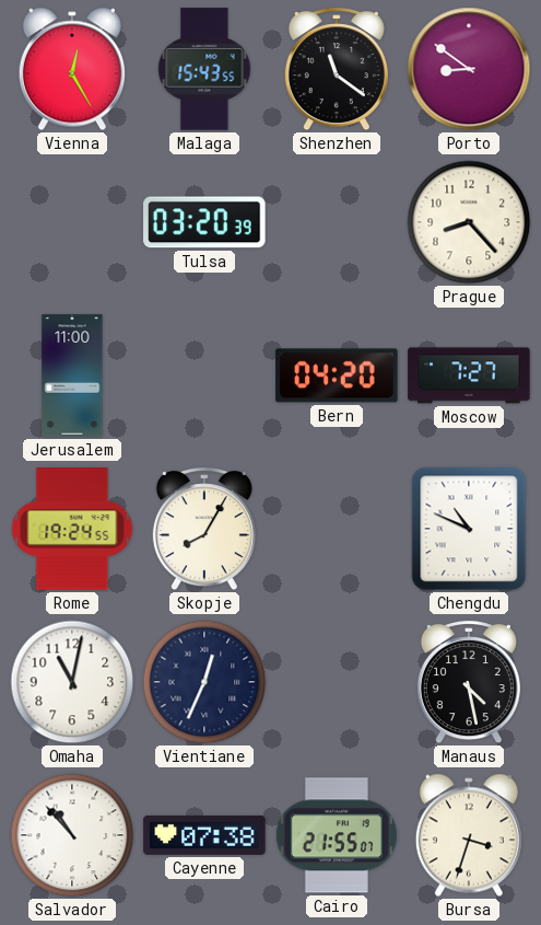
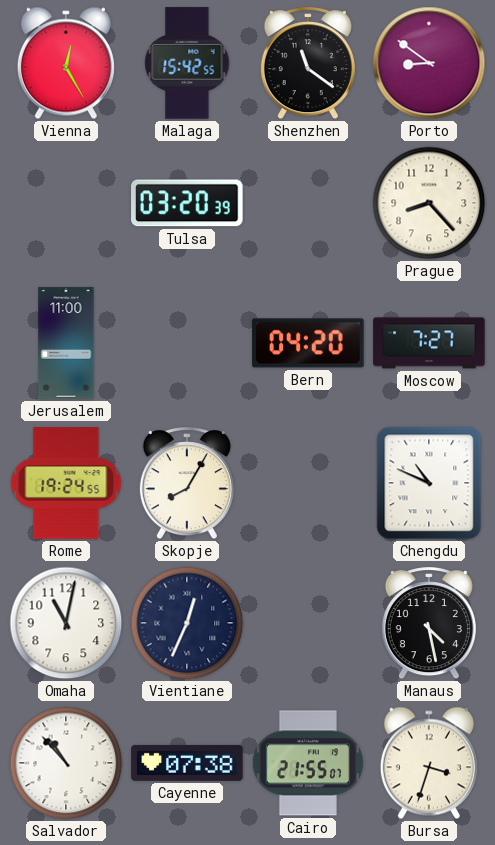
Malaga: 15:43 -> 15:42
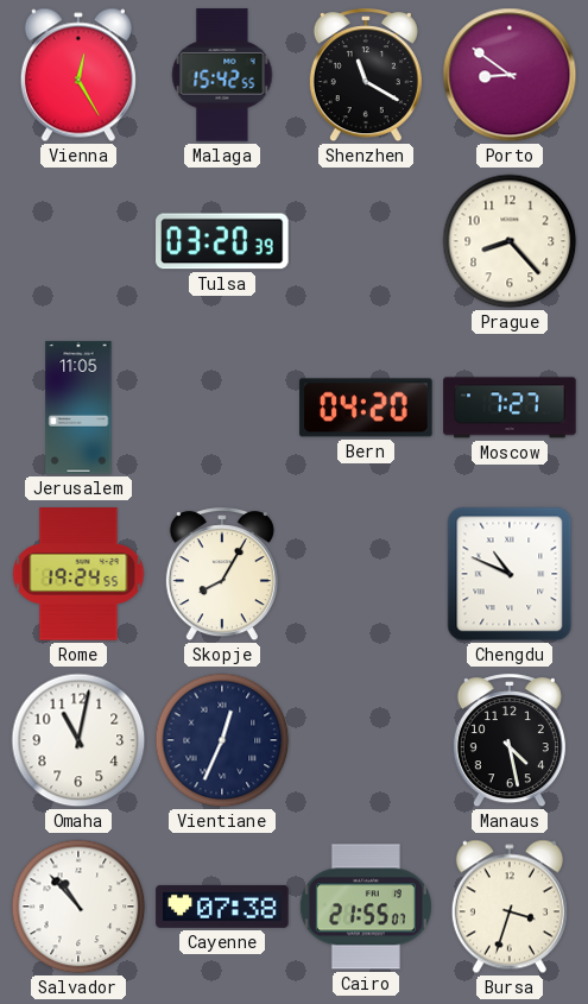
Shenzhen: 11:21 -> 11:20
Jerusalem: 11:00 -> 11:05
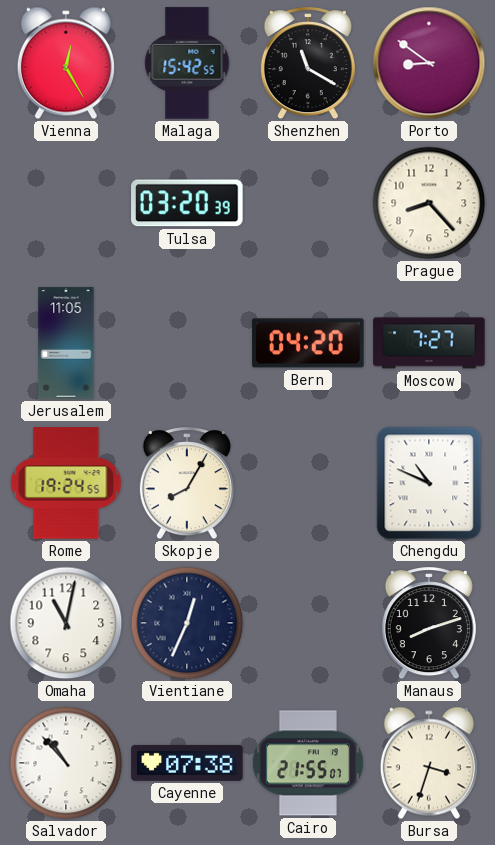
Manaus: 4:28 -> 8:12
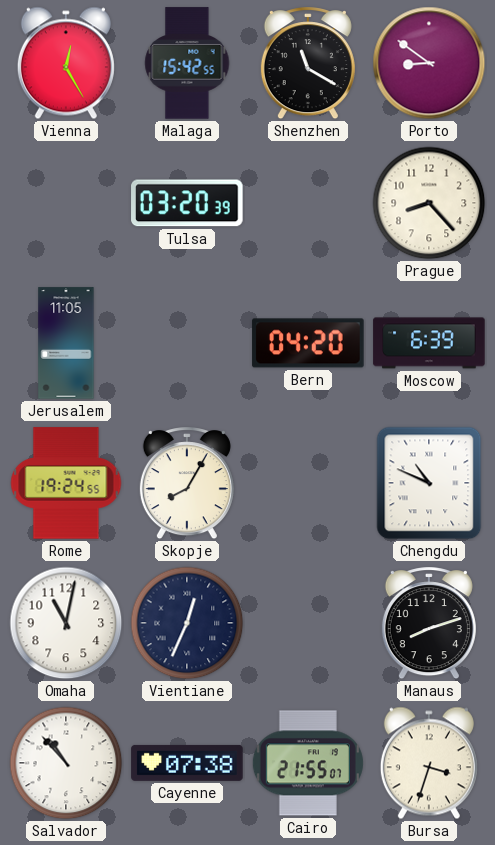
Moscow: 7:27 -> 6:39
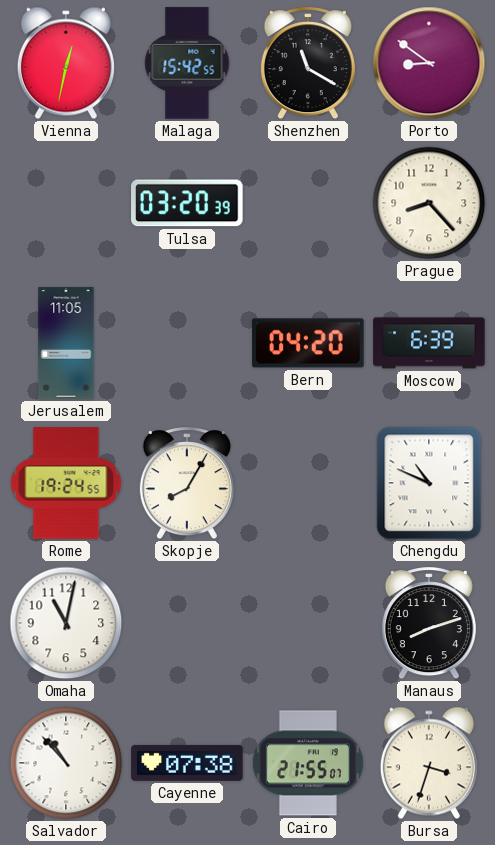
Vienna: 12:25 -> 12:32
Vientiane: 12:34 -> none
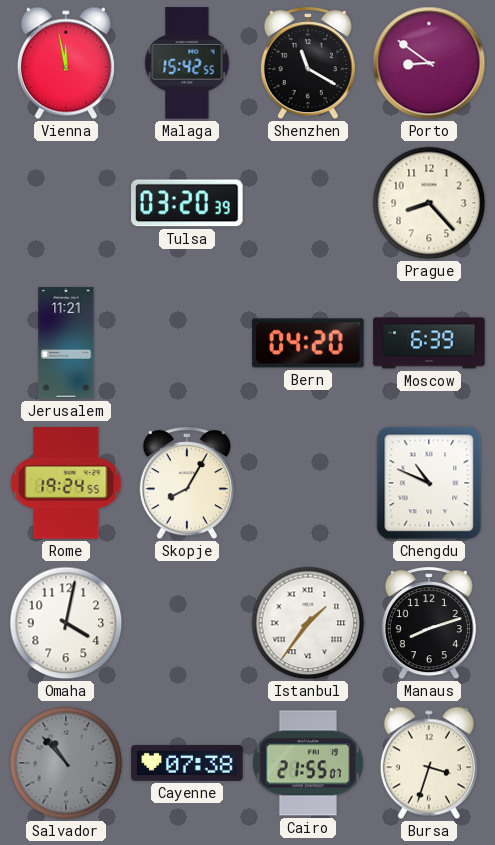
Vienna: 12:32 -> 11:58
Jerusalem: 11:05 -> 11:21
Omaha: 11:02 -> 4:02
Istanbul: none -> 1:36
Salvador dial: white -> grey
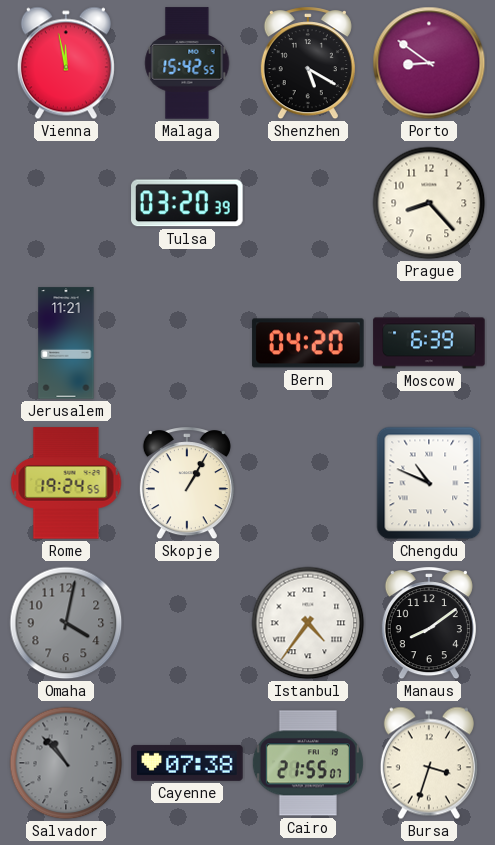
Shenzhen: 11:20 -> 5:20
Skopje: 8:05 -> 1:05
Omaha dial: white -> grey
Istanbul: 1:36 -> 4:36
Manaus: 8:12 -> 8:09
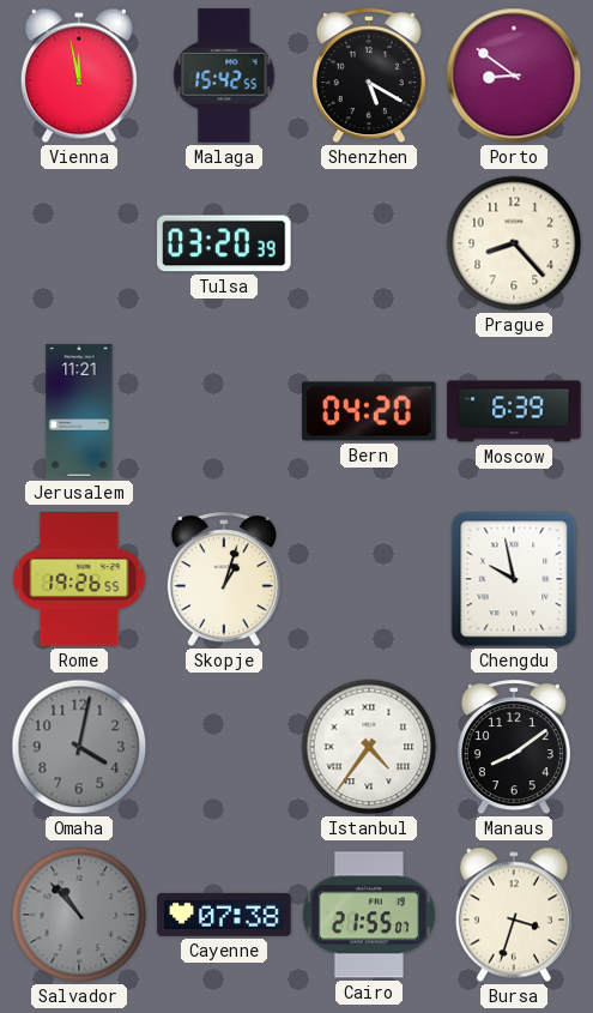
Rome: 19:24 -> 19:26
Skopje: 1:05 -> 1:03
Chengdu: 10:49 -> 9:58
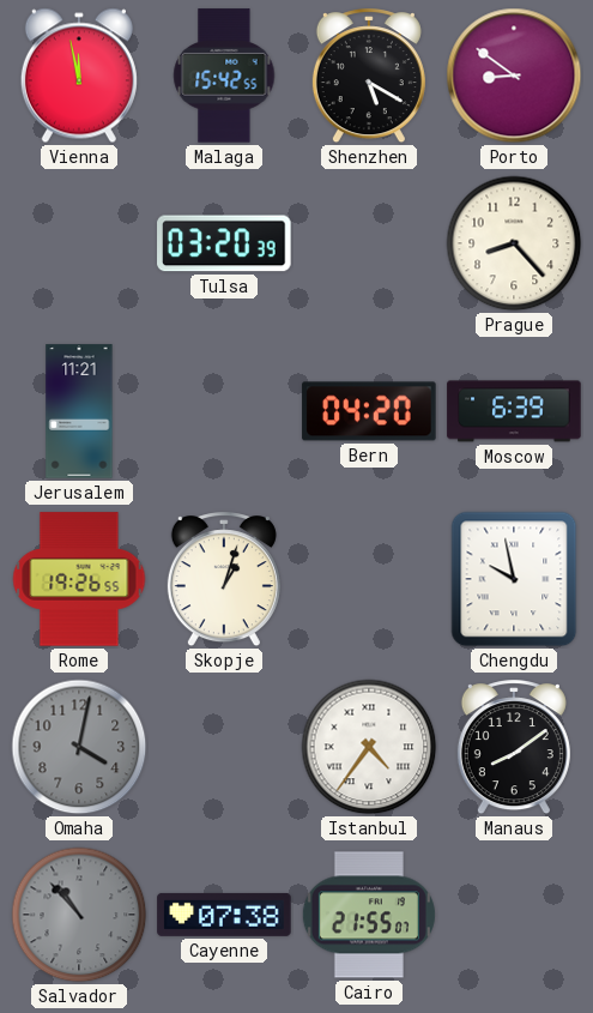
Bursa: 3:33 -> none
